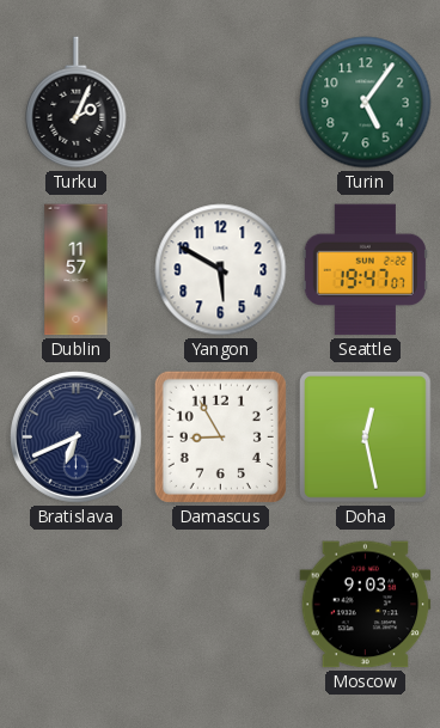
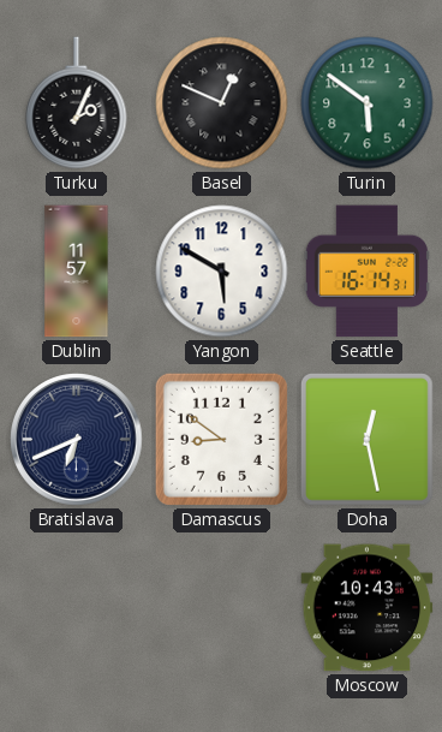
Basel: none -> 12:49
Turin: 5:06 -> 5:51
Seattle: 19:47 -> 16:14
Damascus: 8:55 -> 8:51
Moscow: 9:03 -> 10:43
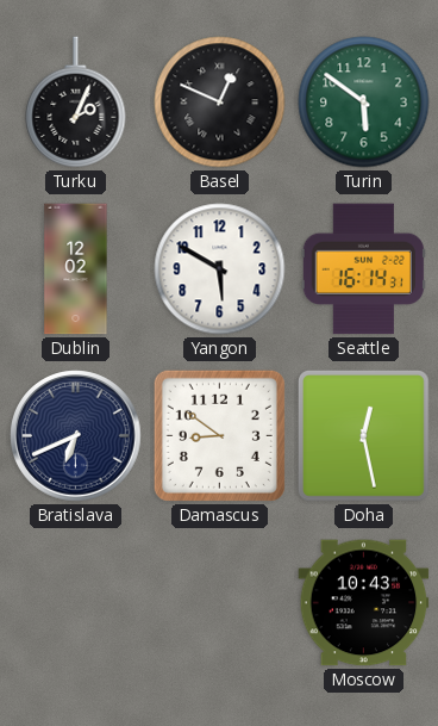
Dublin: 11:57 -> 12:02
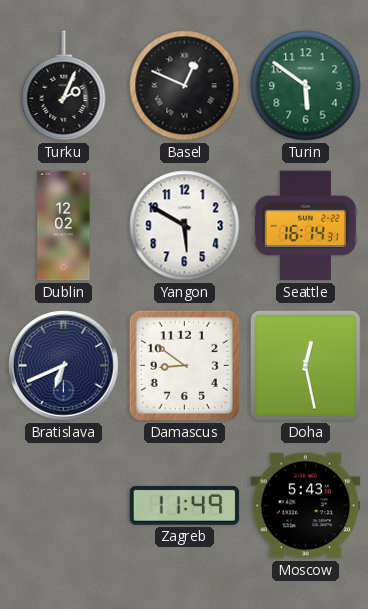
Zagreb: none -> 11:49
Moscow: 10:43 -> 5:43
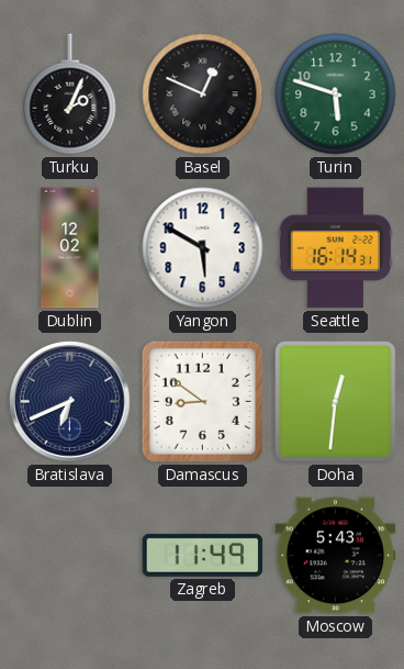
Turin: 5:51 -> 5:48
Doha: 12:28 -> 12:31
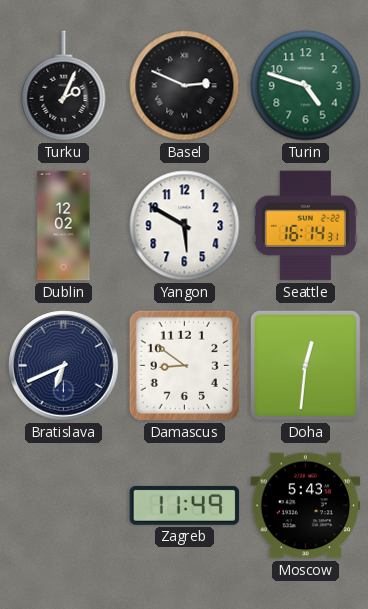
Basel: 12:49 -> 2:49
Turin: 5:48 -> 4:48
